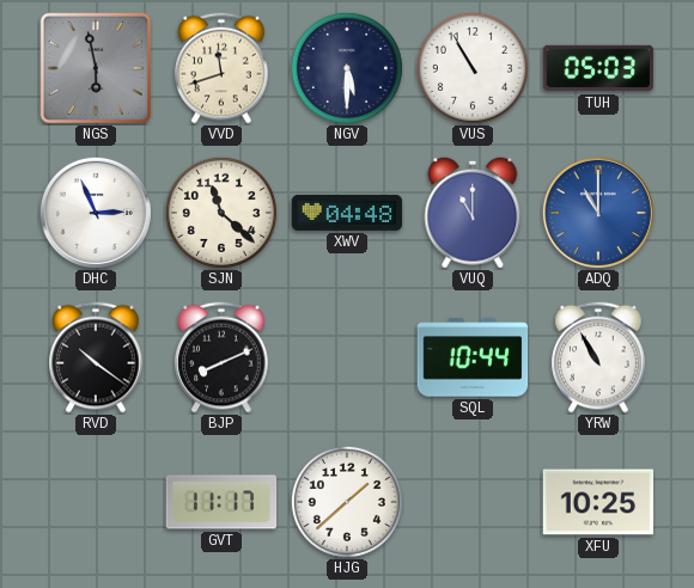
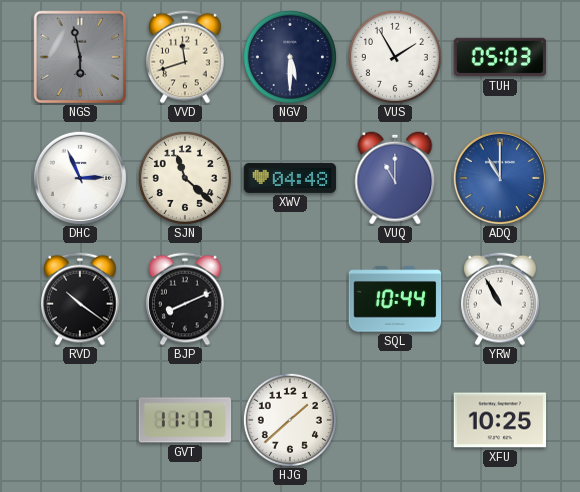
VUS: 10:55 -> 1:55
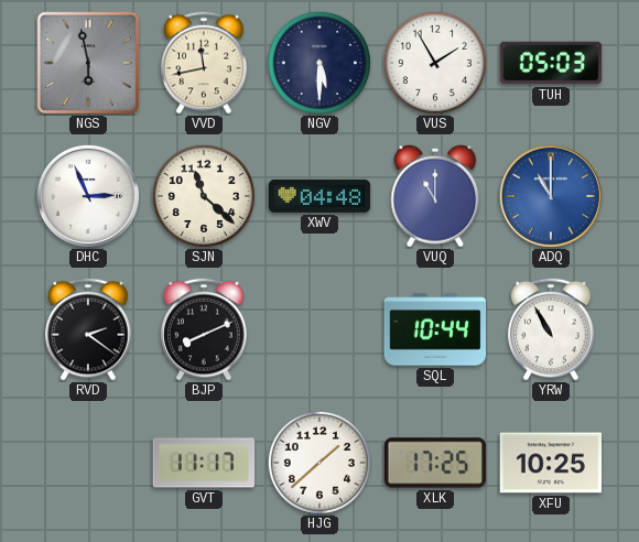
VVD: 11:42 -> 11:43
RVD: 10:21 -> 2:21
XLK: none -> 17:25
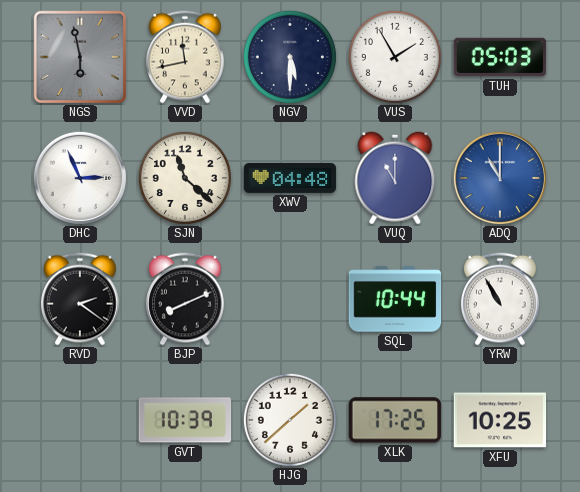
GVT: 11:17 -> 10:39
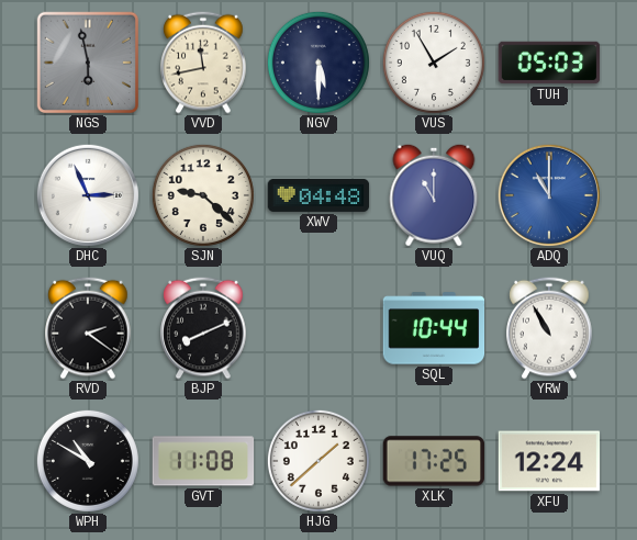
SJN: 11:22 -> 9:22
WPH: none -> 10:50
GVT: 10:39 -> 11:08
XFU: 10:25 -> 12:24
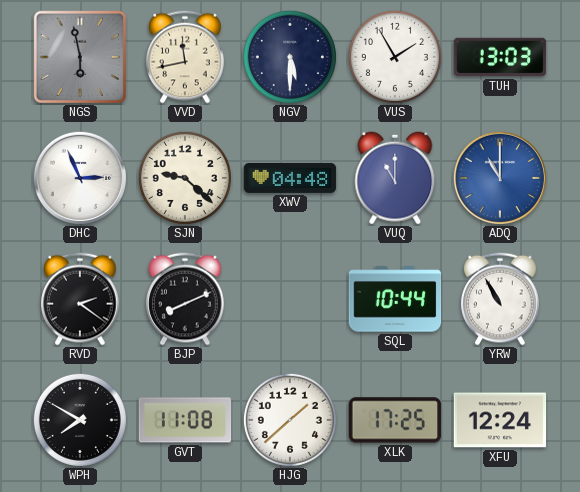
TUH: 05:03 -> 13:03
WPH: 10:50 -> 7:50
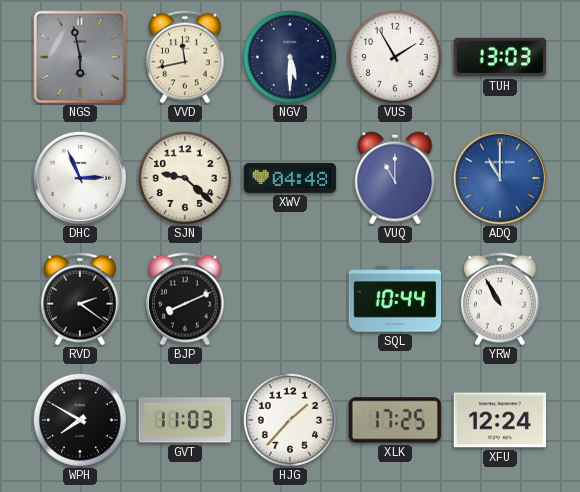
GVT: 11:08 -> 11:03
HJG: 1:38 -> 1:37
